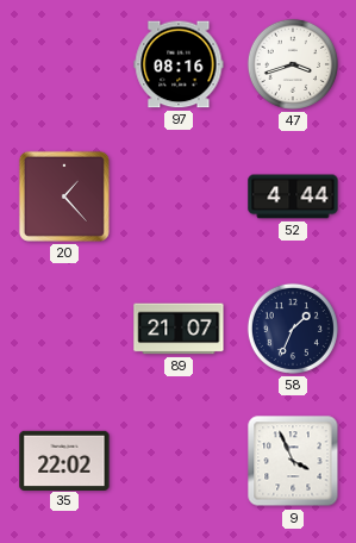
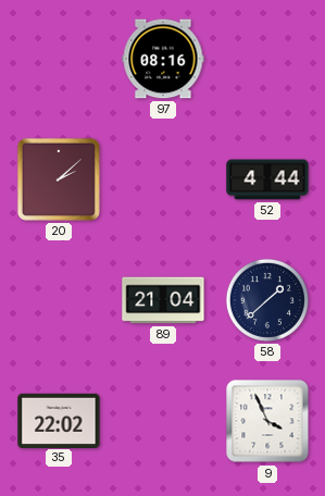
47: 3:42 -> none
20: 1:23 -> 2:08
89: 21:07 -> 21:04
58: 1:34 -> 1:38
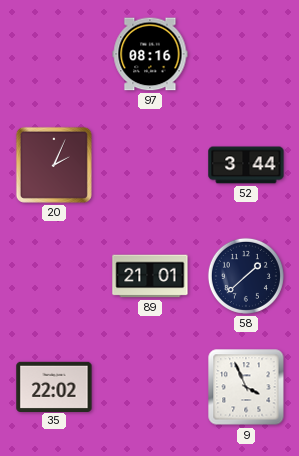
20: 2:08 -> 2:04
52: 4:44 -> 3:44
89: 21:04 -> 21:01
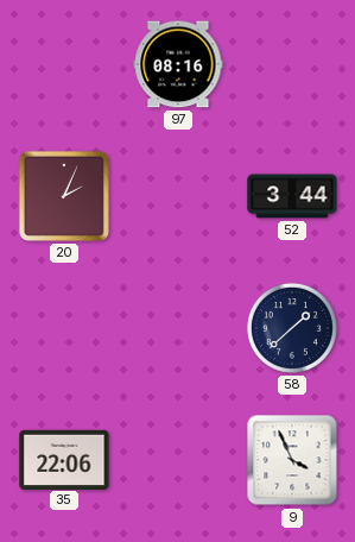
89: 21:01 -> none
35: 22:02 -> 22:06
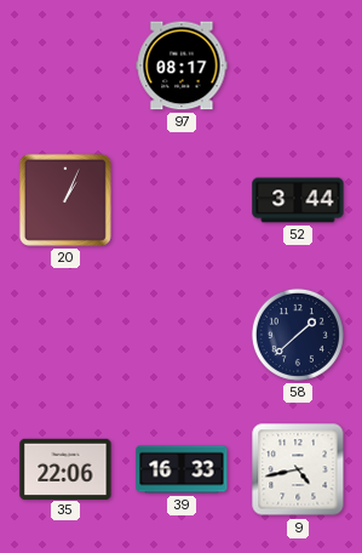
97: 08:16 -> 08:17
20: 2:04 -> 1:04
39: none -> 16:33
9: 3:56 -> 4:43
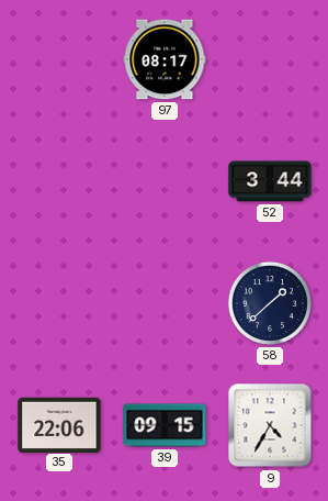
20: 1:04 -> none
39: 16:33 -> 09:15
9: 4:43 -> 4:35
